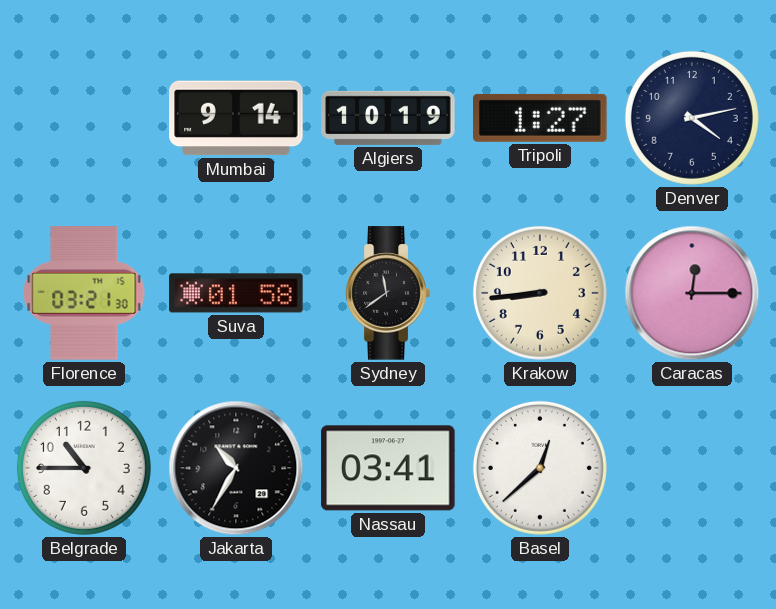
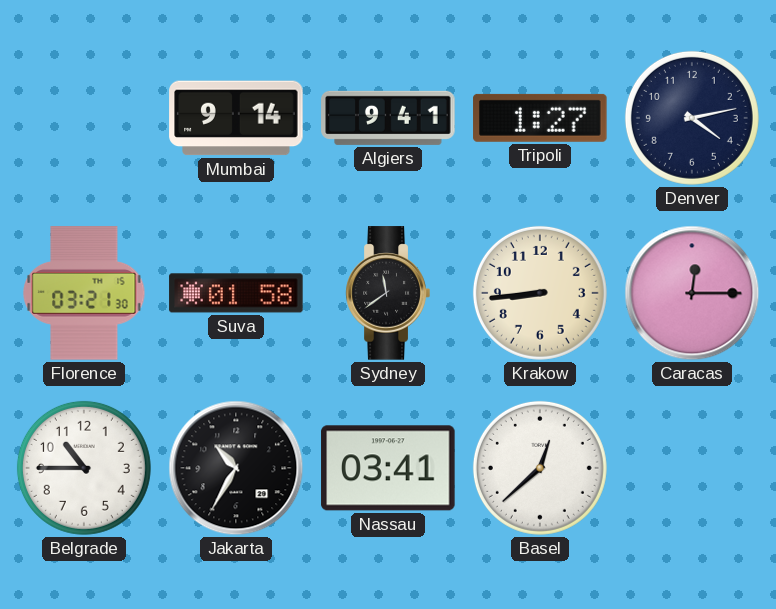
Algiers: 10:19 -> 9:41
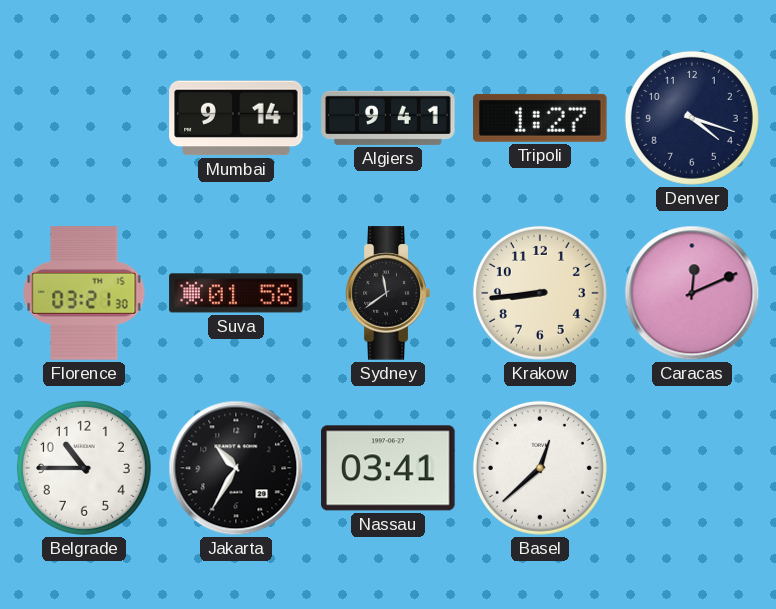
Denver: 4:13 -> 4:18
Caracas: 12:15 -> 12:11
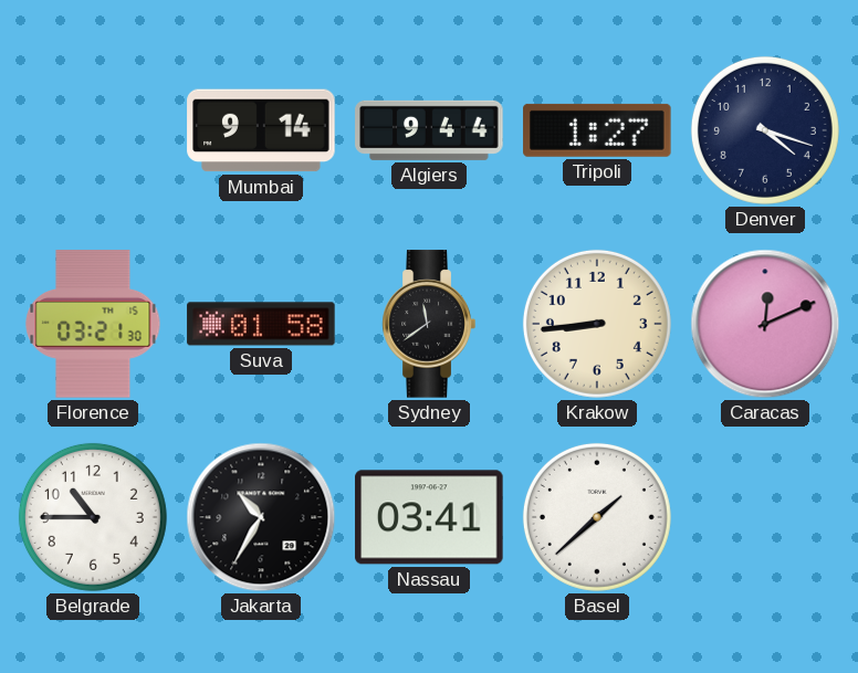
Algiers: 9:41 -> 9:44
Basel: 12:38 -> 1:38
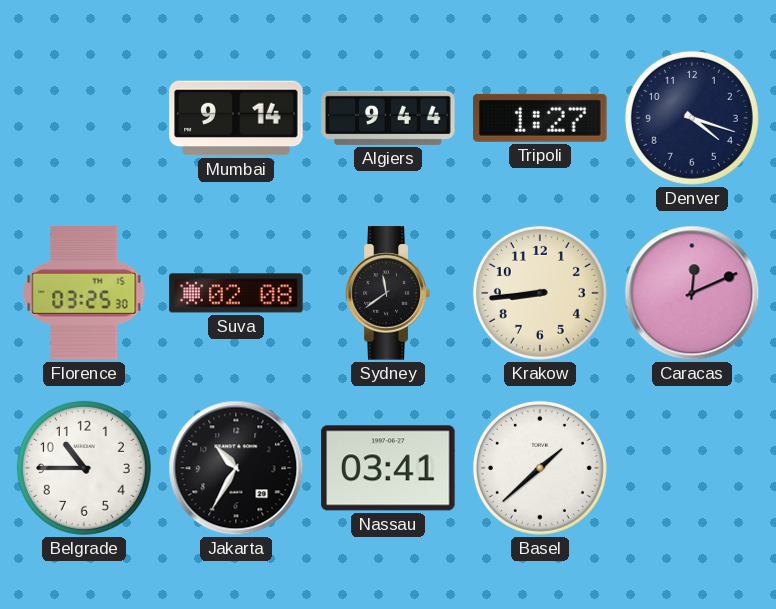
Florence: 03:21 -> 03:25
Suva: 01:58 -> 02:08
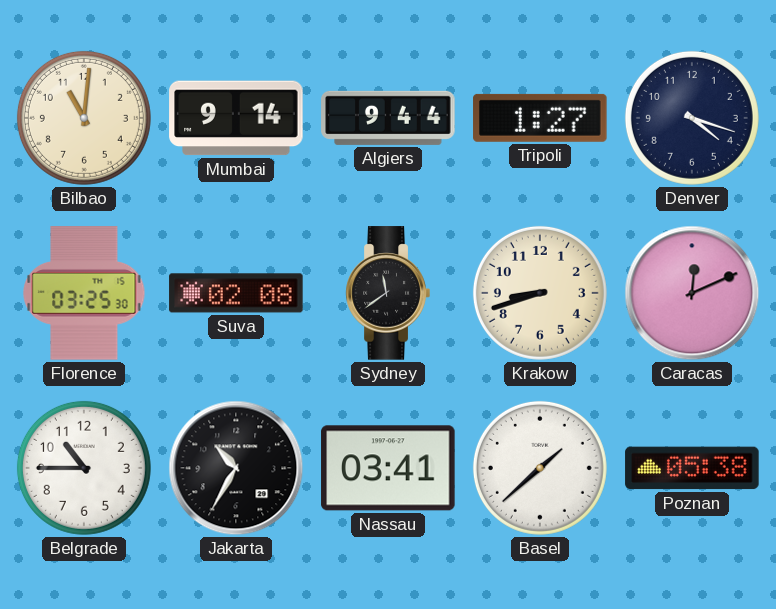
Bilbao: none -> 11:01
Krakow: 8:44 -> 8:42
Poznan: none -> 05:38
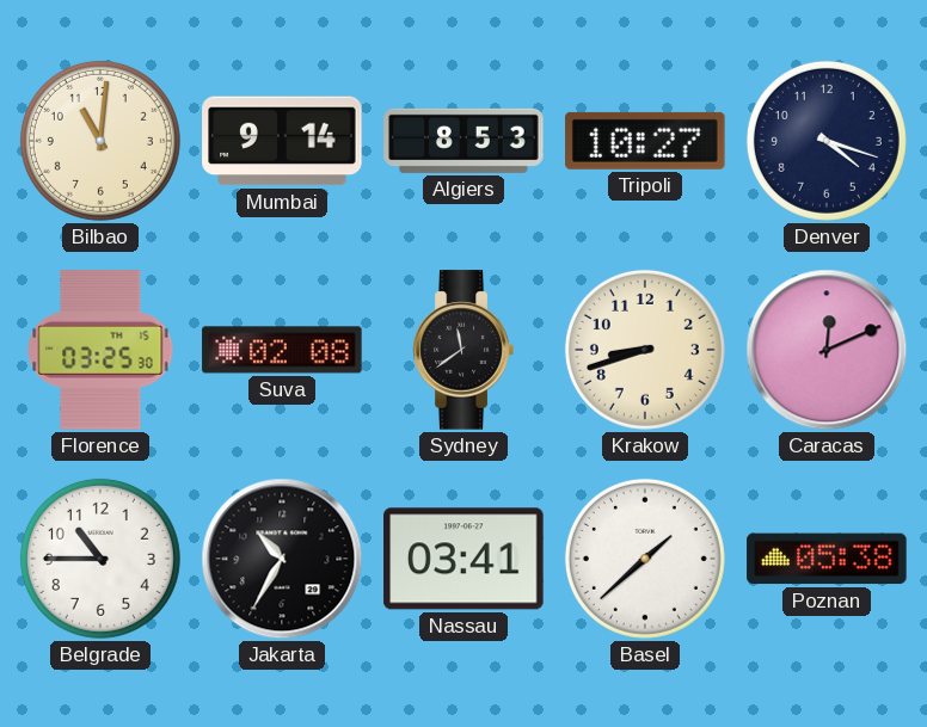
Algiers: 9:44 -> 8:53
Tripoli: 1:27 -> 10:27
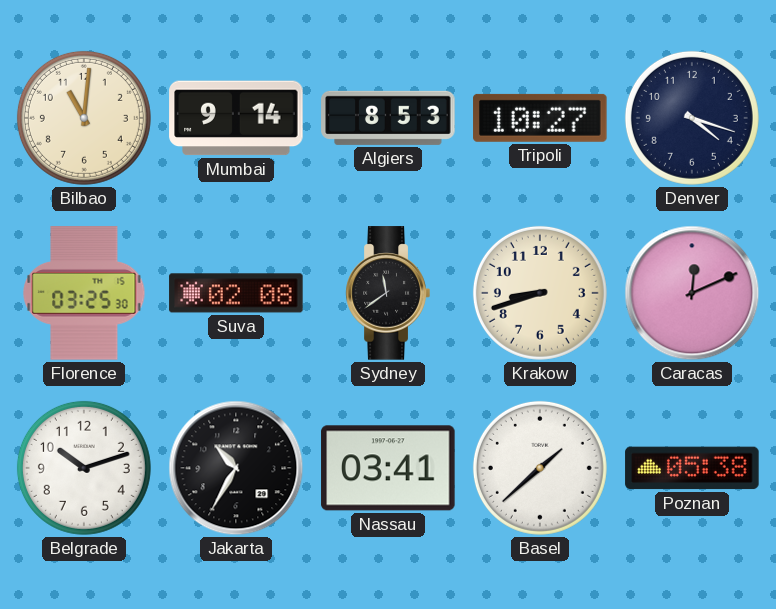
Belgrade: 10:45 -> 10:12
